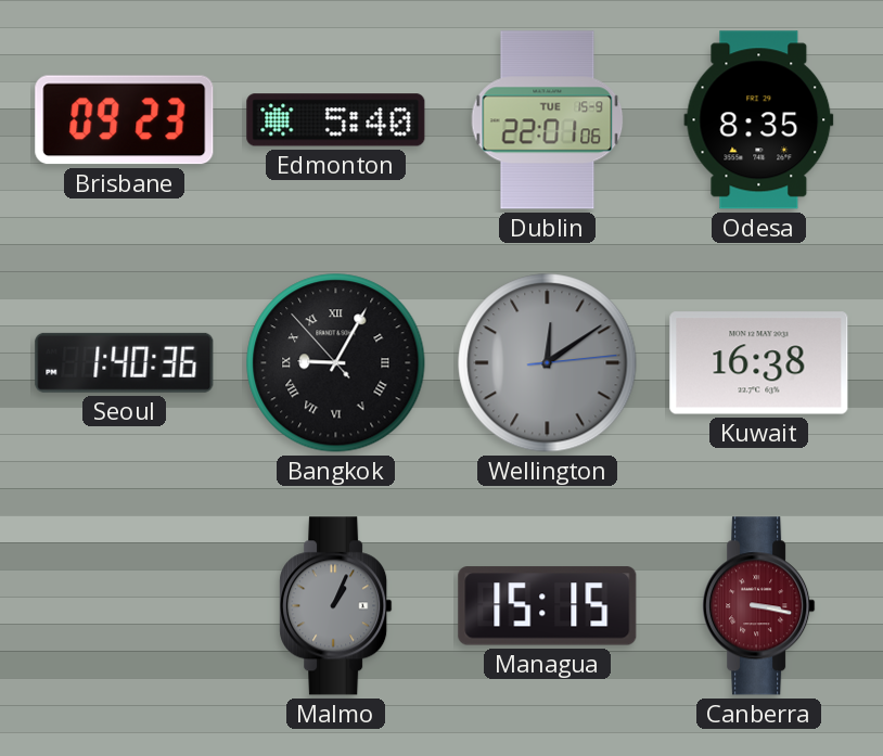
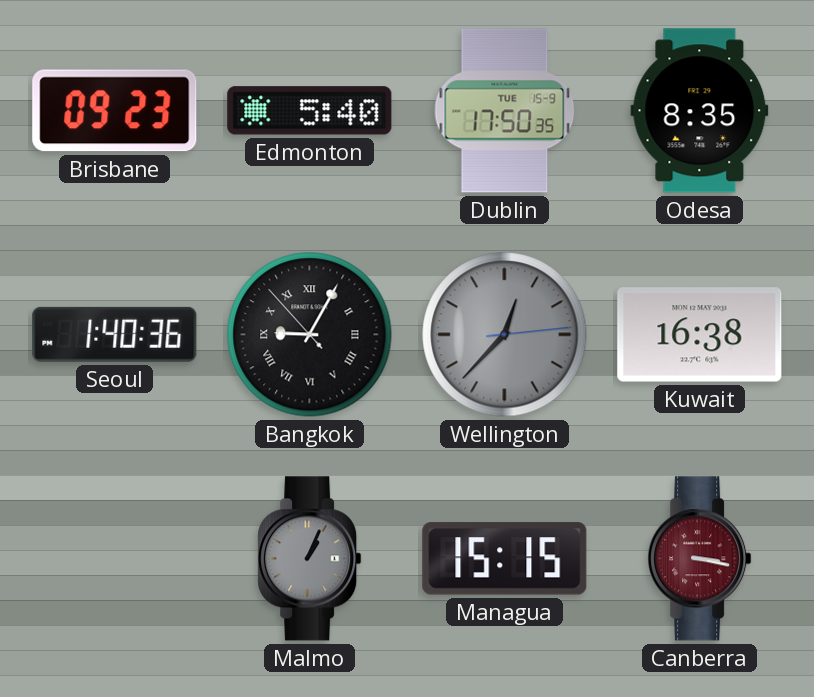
Dublin: 22:01 -> 17:50
Wellington: 12:09 -> 12:37
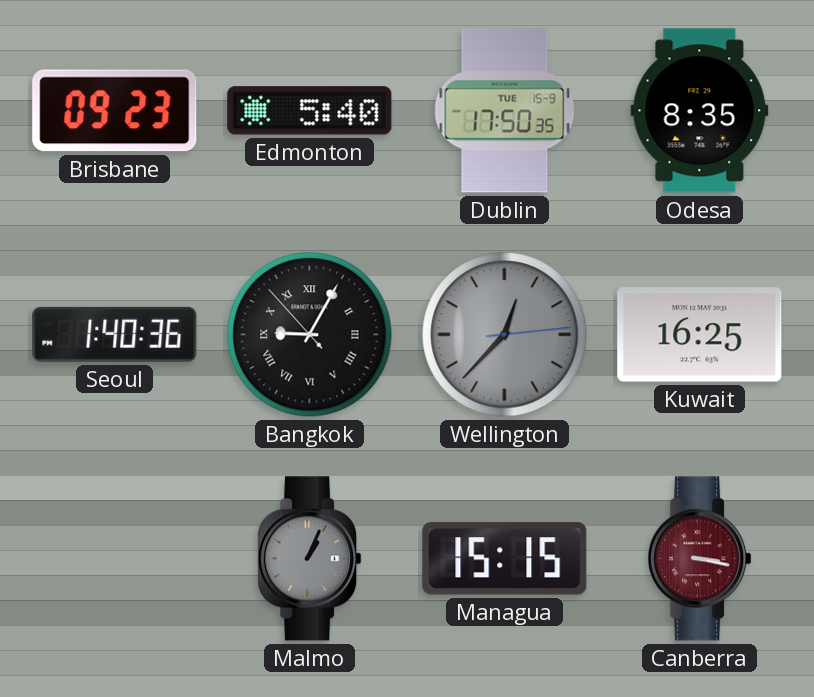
Kuwait: 16:38 -> 16:25
